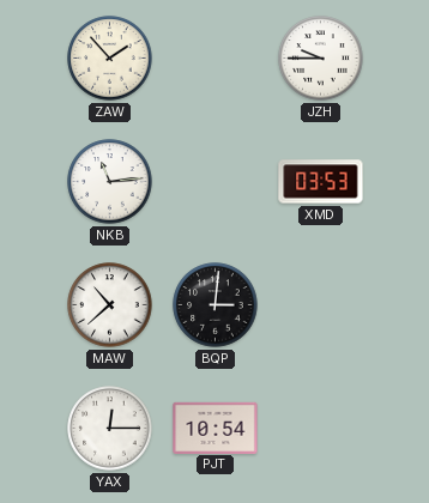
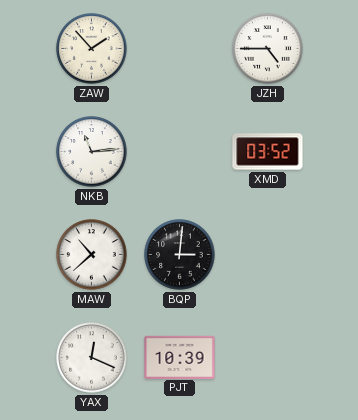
JZH: 9:45 -> 4:45
XMD: 03:53 -> 03:52
YAX: 12:15 -> 12:19
PJT: 10:54 -> 10:39
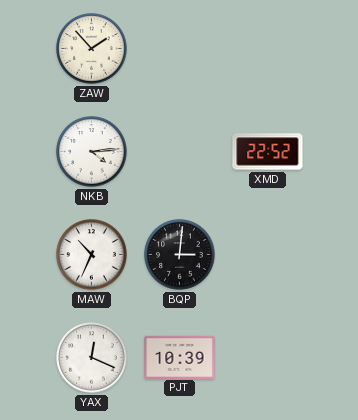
JZH: 4:45 -> none
NKB: 11:14 -> 4:14
XMD: 03:52 -> 22:52
MAW: 10:38 -> 10:34
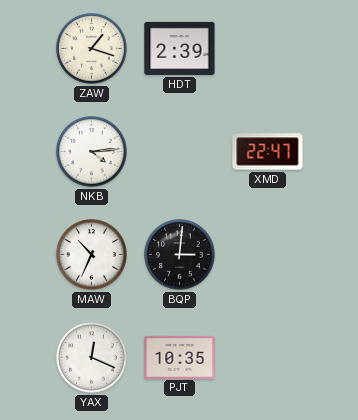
ZAW: 1:53 -> 1:18
HDT: none -> 2:39
XMD: 22:52 -> 22:47
PJT: 10:39 -> 10:35
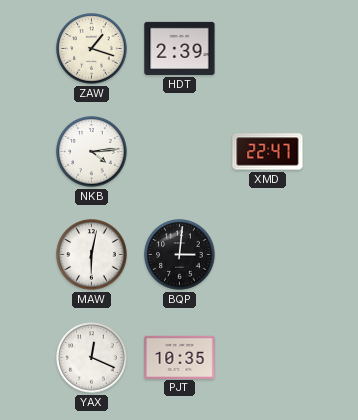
MAW: 10:34 -> 6:02
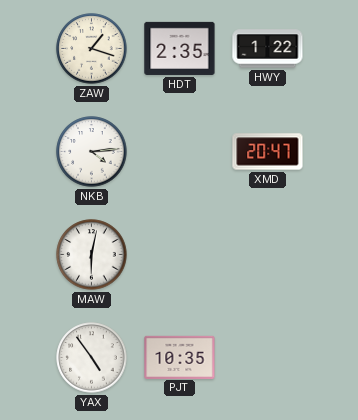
HDT: 2:39 -> 2:35
HWY: none -> 1:22
XMD: 22:47 -> 20:47
BQP: 3:01 -> none
YAX: 12:19 -> 4:54
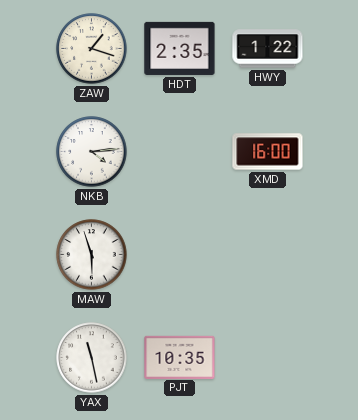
XMD: 20:47 -> 16:00
MAW: 6:02 -> 5:57
YAX: 4:54 -> 11:28
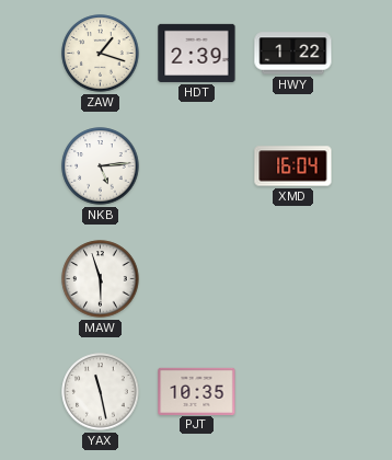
HDT: 2:35 -> 2:39
NKB: 4:14 -> 5:14
XMD: 16:00 -> 16:04
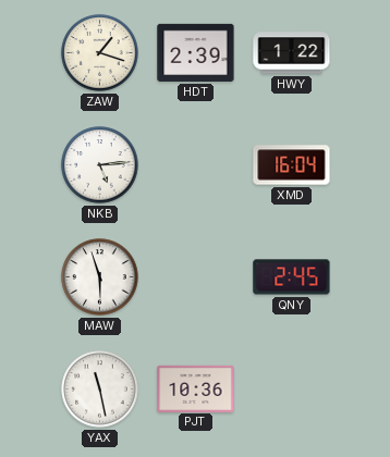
QNY: none -> 2:45
PJT: 10:35 -> 10:36
